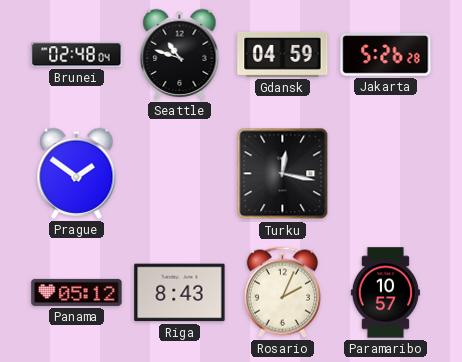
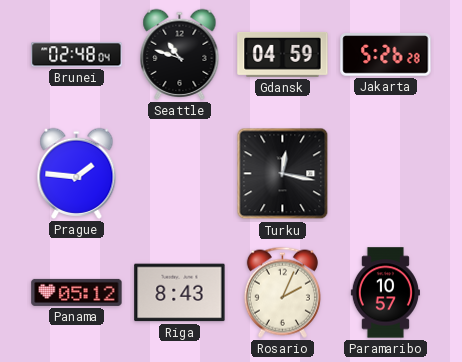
Prague: 1:51 -> 1:46
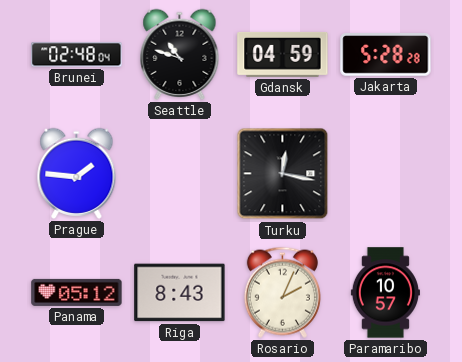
Jakarta: 5:26 -> 5:28
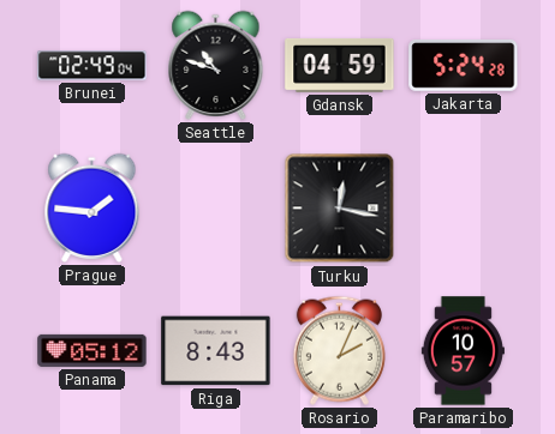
Brunei: 02:48 -> 02:49
Jakarta: 5:28 -> 5:24
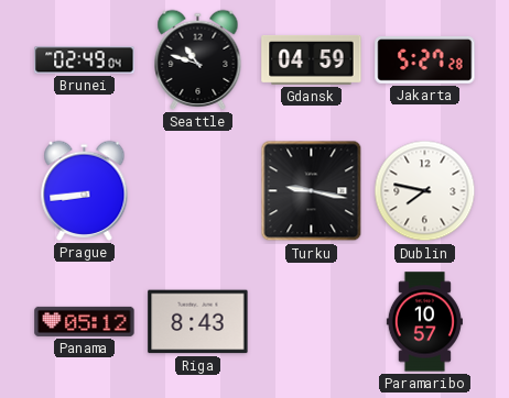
Jakarta: 5:24 -> 5:27
Prague: 1:46 -> 8:44
Turku: 12:17 -> 9:17
Dublin: none -> 7:47
Rosario: 2:04 -> none
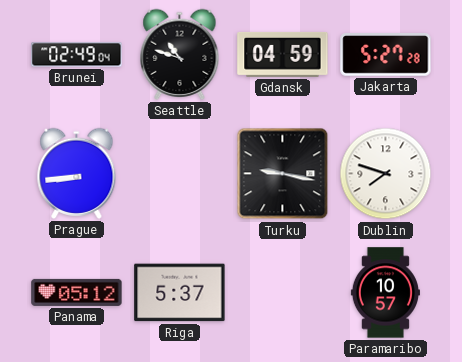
Dublin: 7:47 -> 7:48
Riga: 8:43 -> 5:37
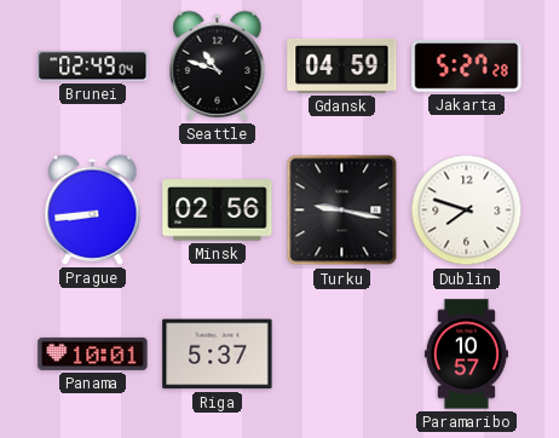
Minsk: none -> 02:56
Panama: 05:12 -> 10:01
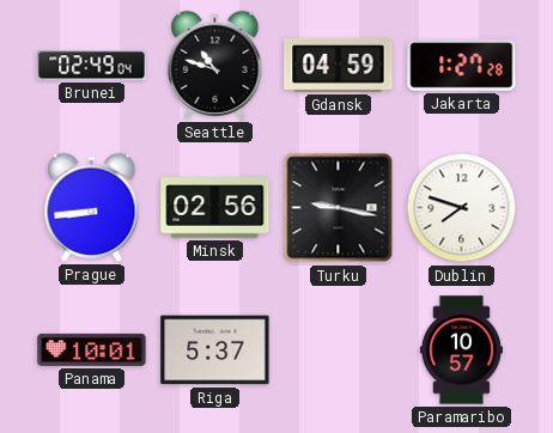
Jakarta: 5:27 -> 1:27
